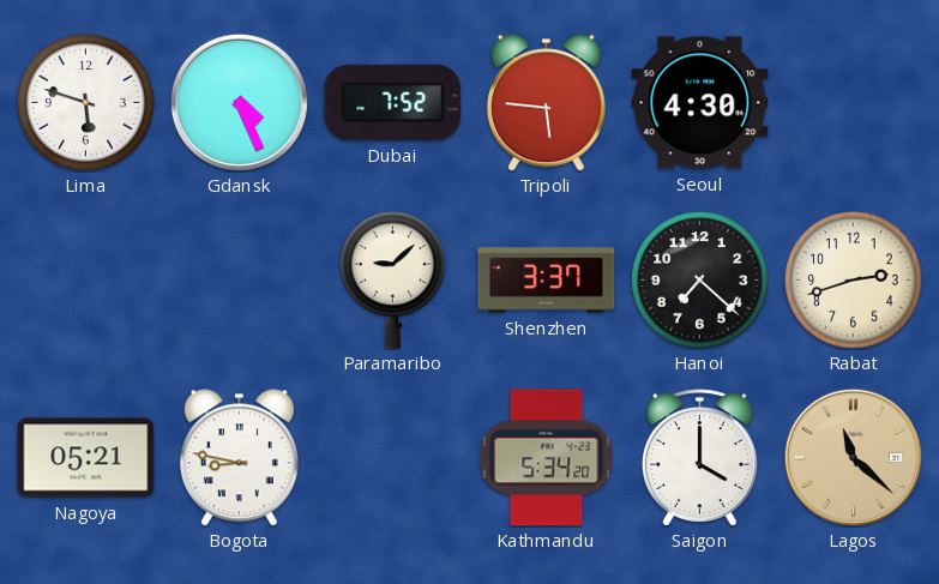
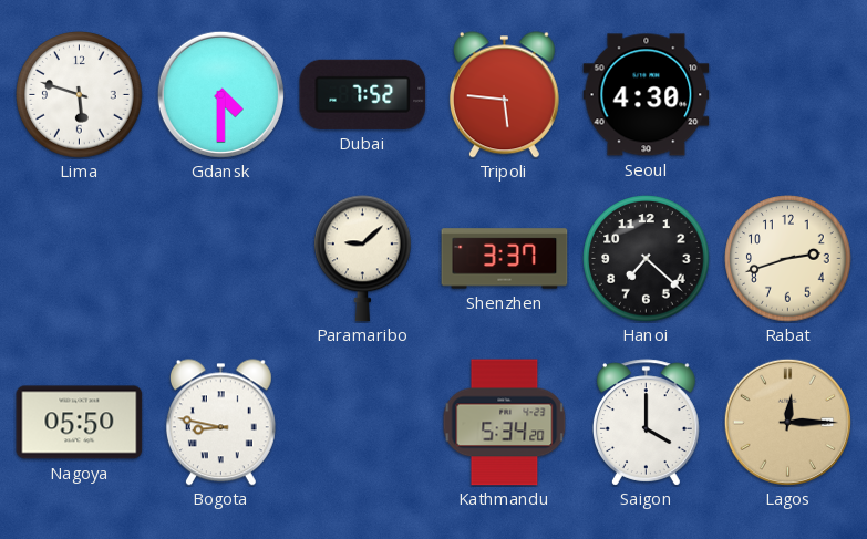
Gdansk: 4:26 -> 4:30
Nagoya: 05:21 -> 05:50
Lagos: 11:22 -> 12:15
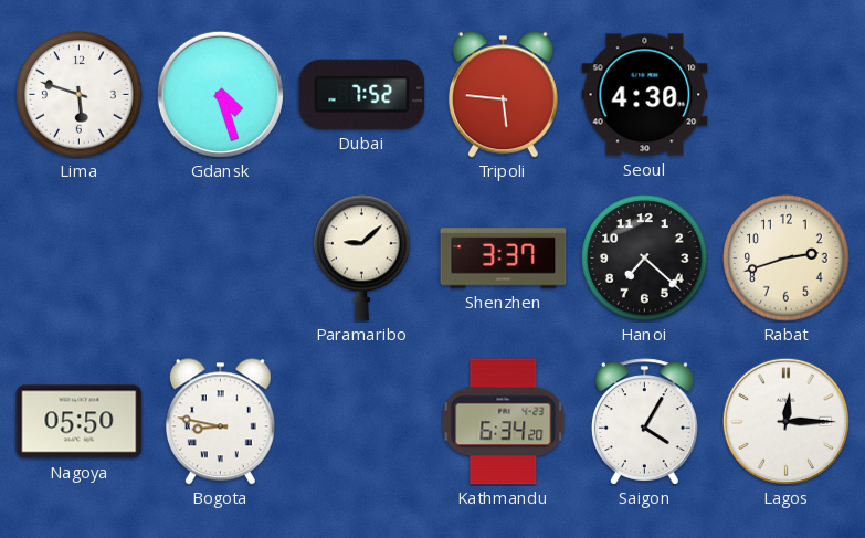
Gdansk: 4:30 -> 4:27
Kathmandu: 5:34 -> 6:34
Saigon: 4:00 -> 4:05
Lagos dial: champagne -> white
